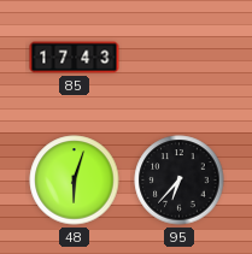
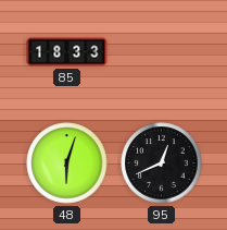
85: 17:43 -> 18:33
95: 6:37 -> 12:41
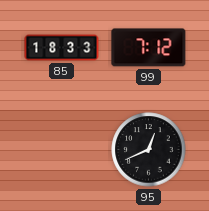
99: none -> 7:12
48: 6:03 -> none
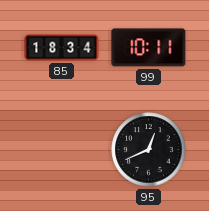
85: 18:33 -> 18:34
99: 7:12 -> 10:11
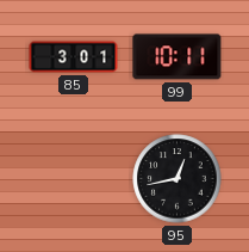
85: 18:34 -> 3:01
95: 12:41 -> 12:43
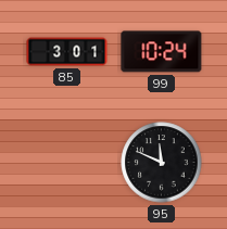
99: 10:11 -> 10:24
95: 12:43 -> 11:49
